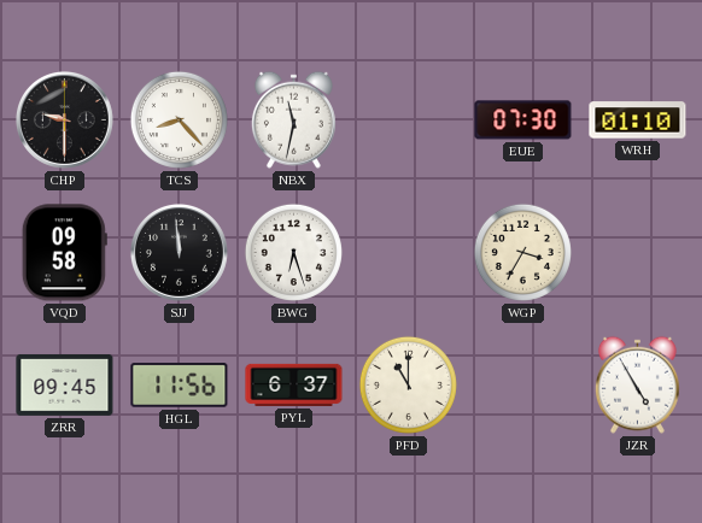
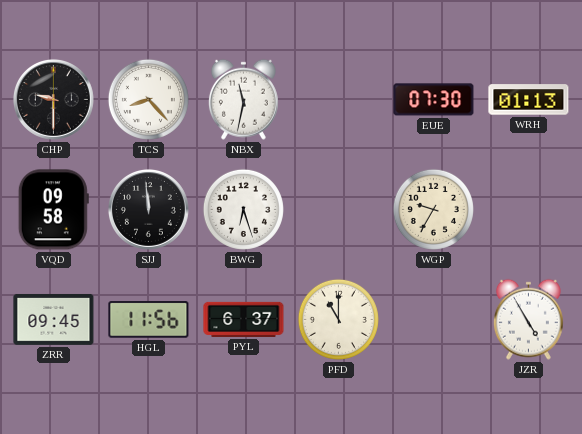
WRH: 01:10 -> 01:13
WGP: 3:35 -> 9:35
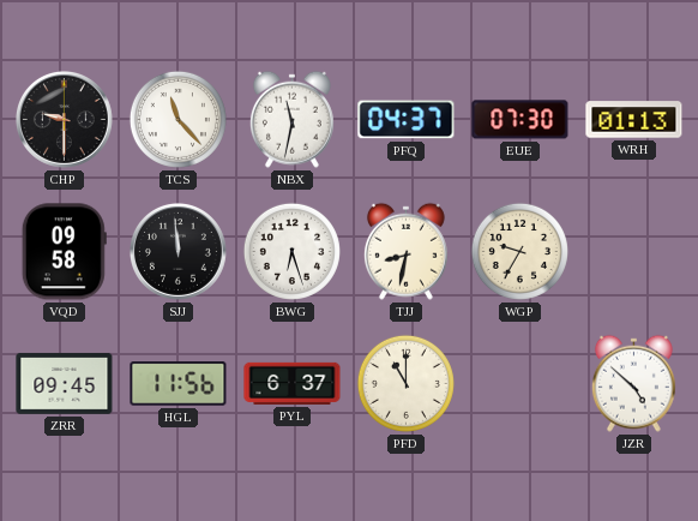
TCS: 8:23 -> 11:23
PFQ: none -> 04:37
TJJ: none -> 8:32
JZR: 4:55 -> 4:52
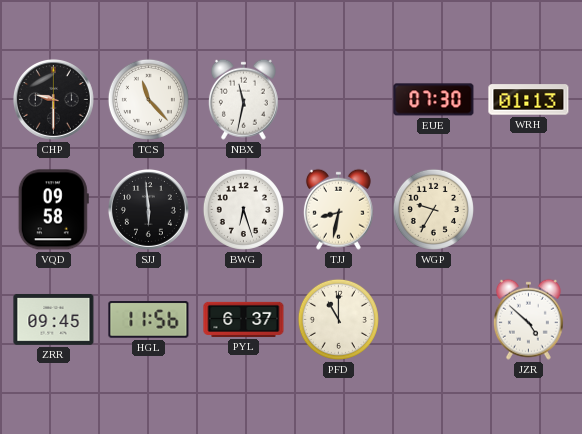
PFQ: 04:37 -> none
SJJ: 11:59 -> 5:59
